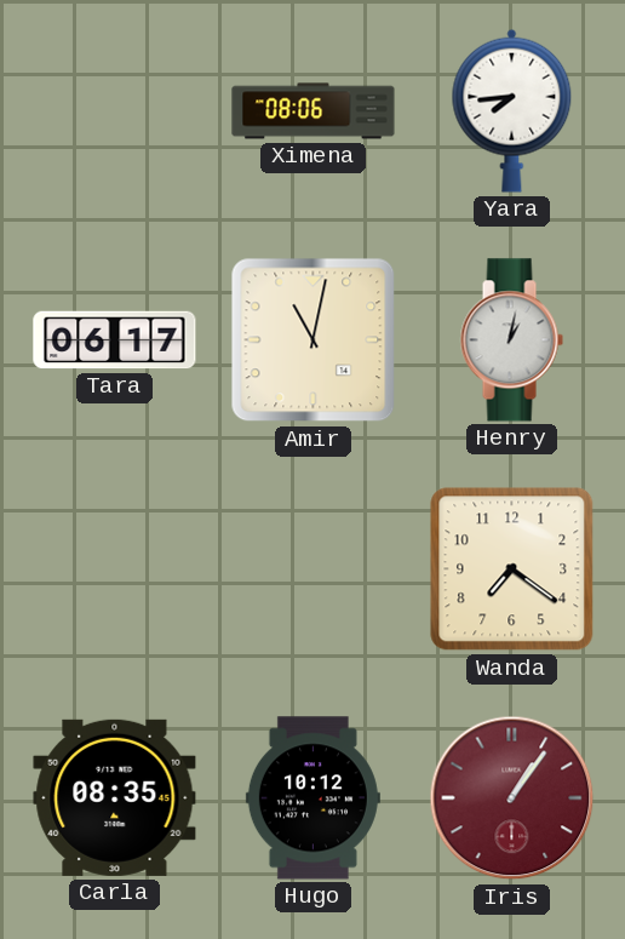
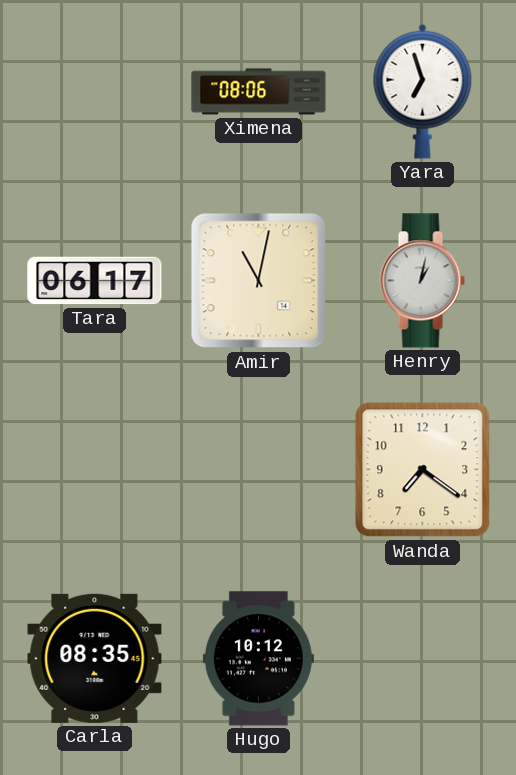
Yara: 7:44 -> 6:57
Iris: 1:06 -> none
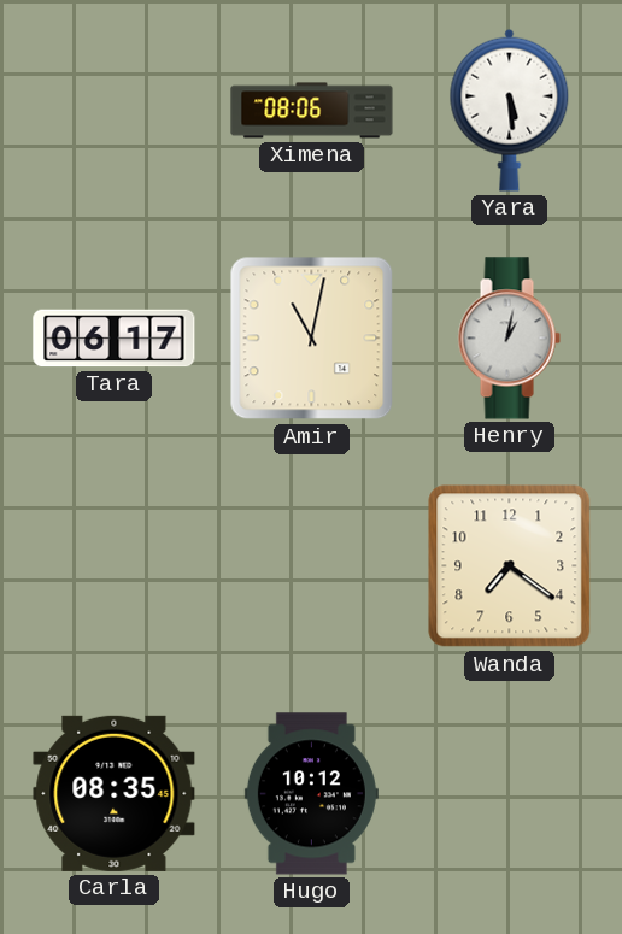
Yara: 6:57 -> 5:29
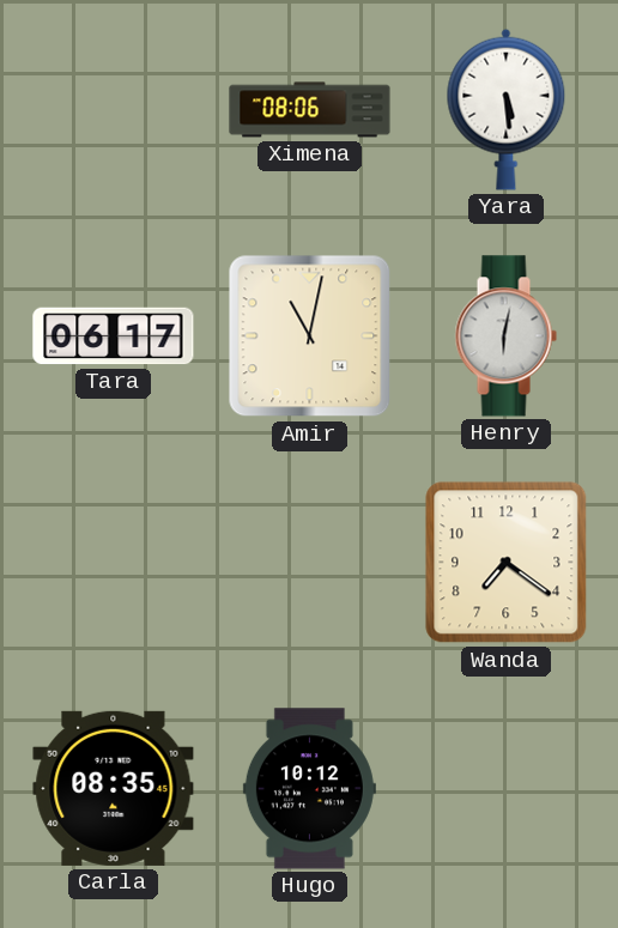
Henry: 1:02 -> 6:02
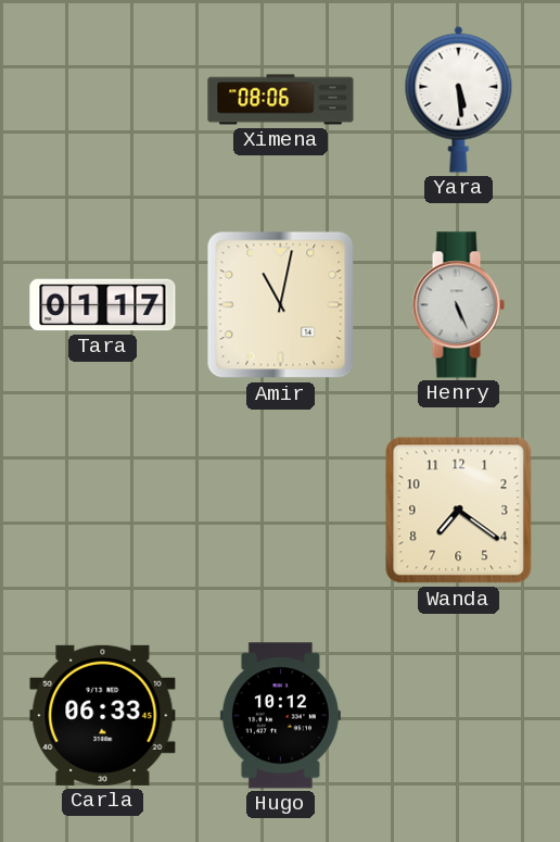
Tara: 06:17 -> 01:17
Henry: 6:02 -> 5:26
Carla: 08:35 -> 06:33
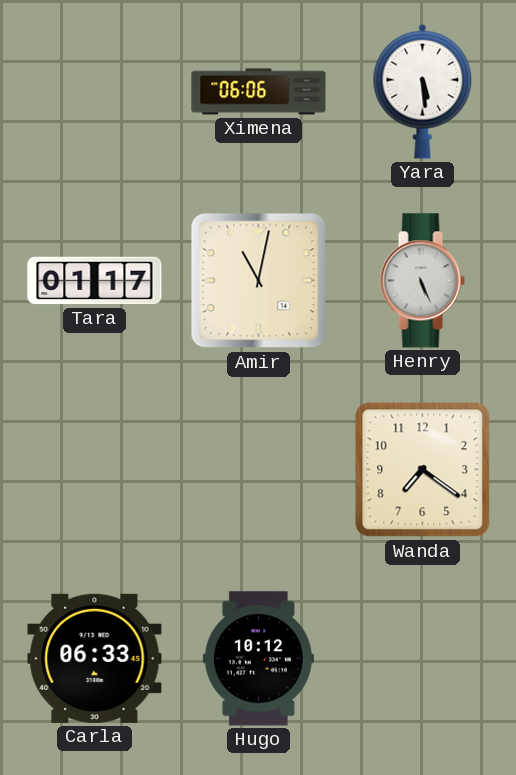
Ximena: 08:06 -> 06:06
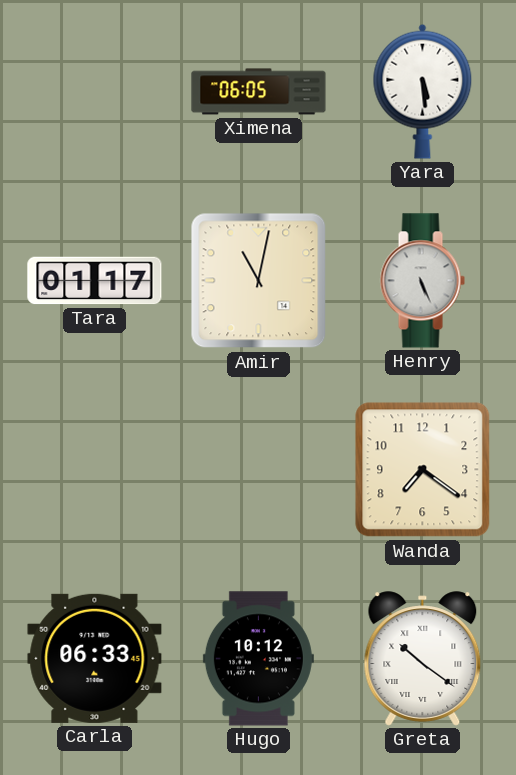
Ximena: 06:06 -> 06:05
Greta: none -> 10:21
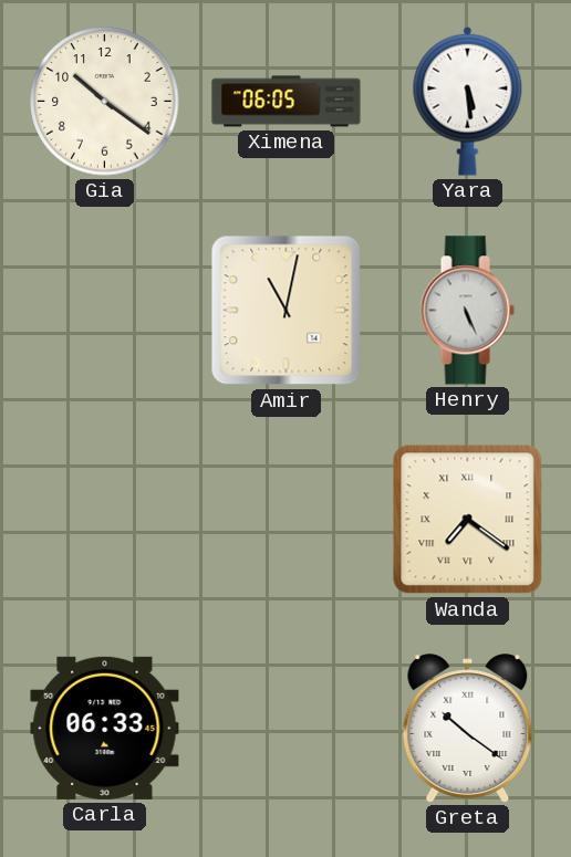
Gia: none -> 10:21
Tara: 01:17 -> none
Wanda numerals: Arabic -> Roman
Hugo: 10:12 -> none
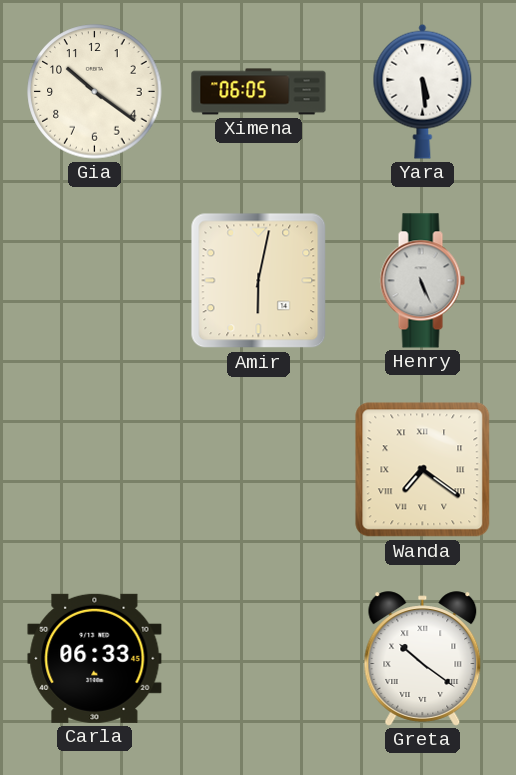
Amir: 11:02 -> 6:02
